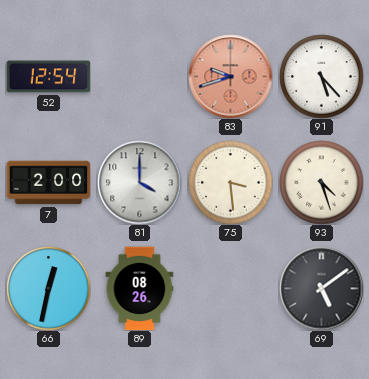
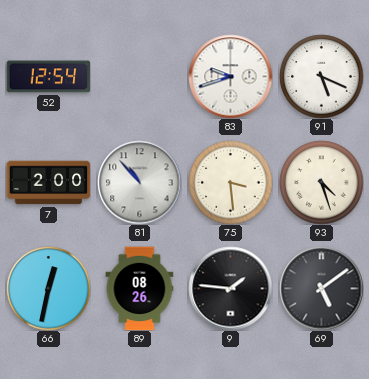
83 dial: salmon -> white
91: 5:23 -> 5:19
81: 4:00 -> 10:53
9: none -> 1:46
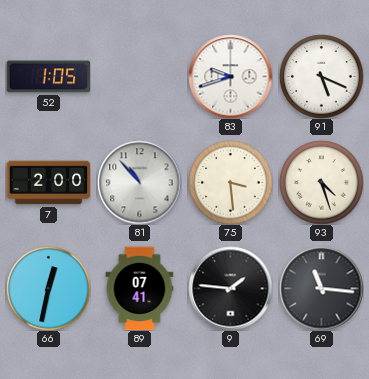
52: 12:54 -> 1:05
89: 08:26 -> 07:41
69: 5:09 -> 11:16
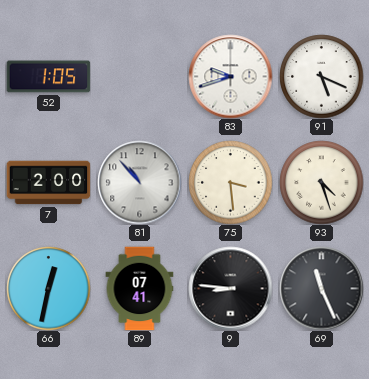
9: 1:46 -> 8:46
69: 11:16 -> 11:26
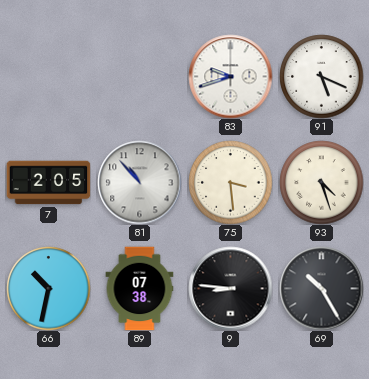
52: 1:05 -> none
7: 2:00 -> 2:05
66: 12:32 -> 10:32
89: 07:41 -> 07:38
69: 11:26 -> 10:25
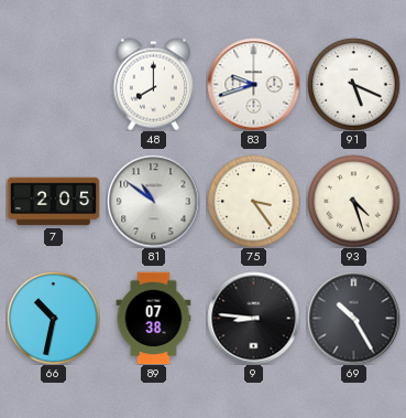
48: none -> 8:00
81: 10:53 -> 10:51
75: 3:29 -> 3:24
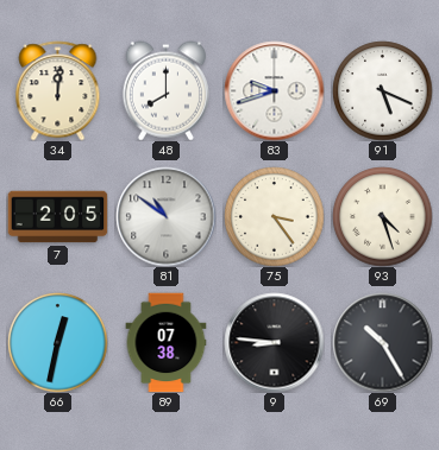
34: none -> 12:01
66: 10:32 -> 12:32
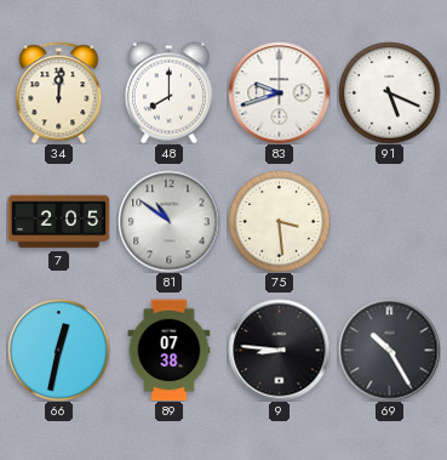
75: 3:24 -> 3:29
93: 4:27 -> none
